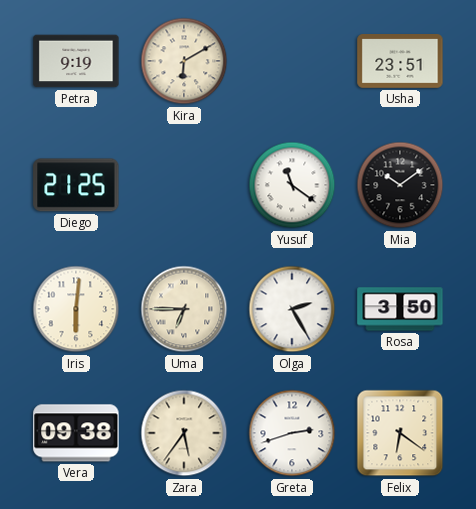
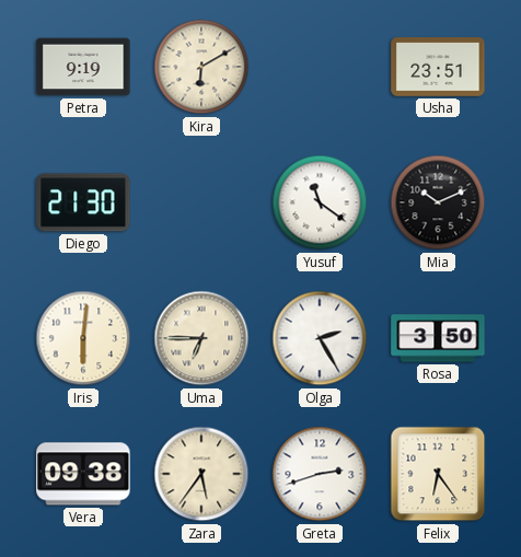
Diego: 21:25 -> 21:30
Mia: 10:09 -> 10:11
Felix: 6:21 -> 6:24
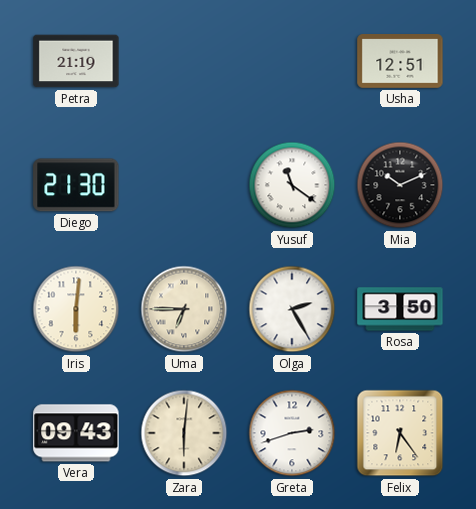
Petra: 9:19 -> 21:19
Kira: 6:10 -> none
Usha: 23:51 -> 12:51
Vera: 09:38 -> 09:43
Zara: 5:36 -> 6:01
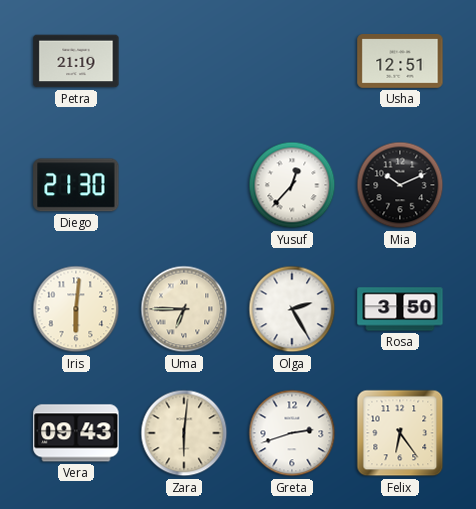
Yusuf: 11:21 -> 12:37
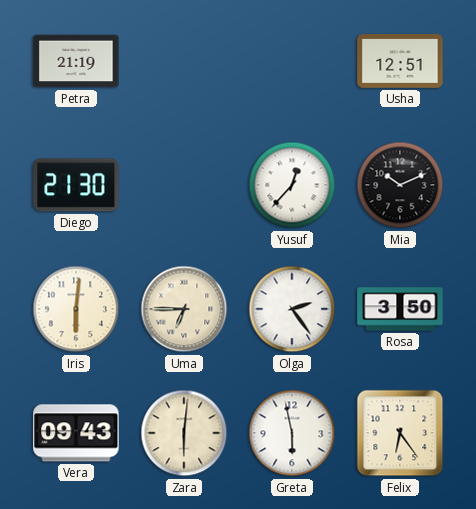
Olga: 2:25 -> 2:24
Greta: 2:42 -> 5:58
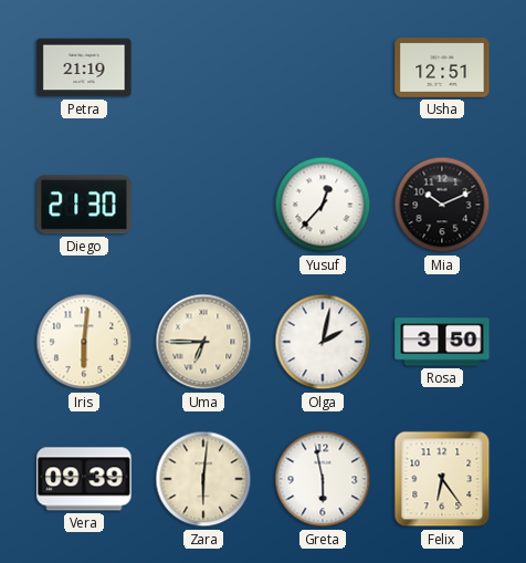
Olga: 2:24 -> 2:02
Vera: 09:43 -> 09:39
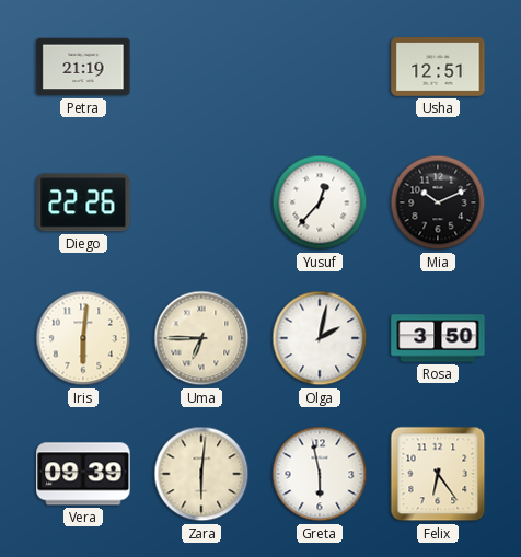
Diego: 21:30 -> 22:26
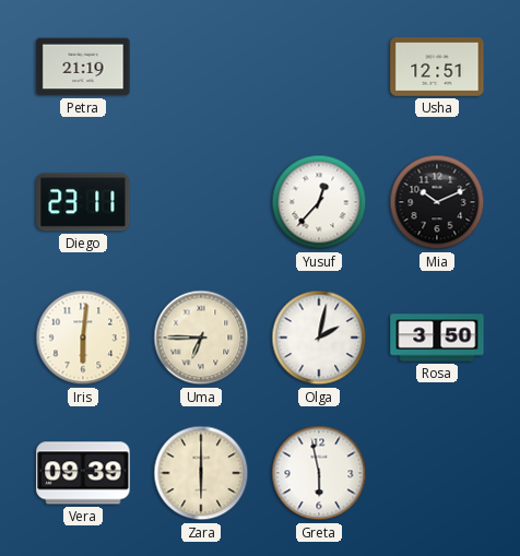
Diego: 22:26 -> 23:11
Zara: 6:01 -> 6:00
Felix: 6:24 -> none
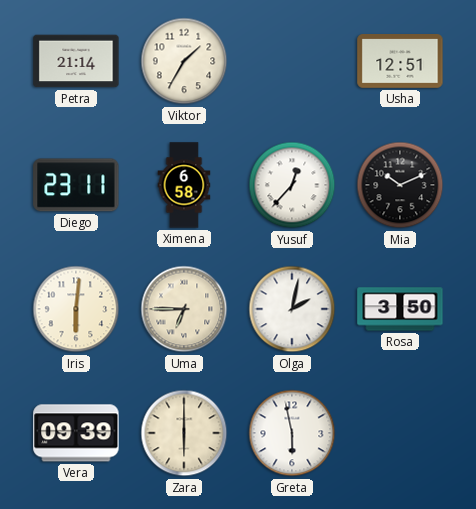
Petra: 21:19 -> 21:14
Viktor: none -> 1:35
Ximena: none -> 6:58
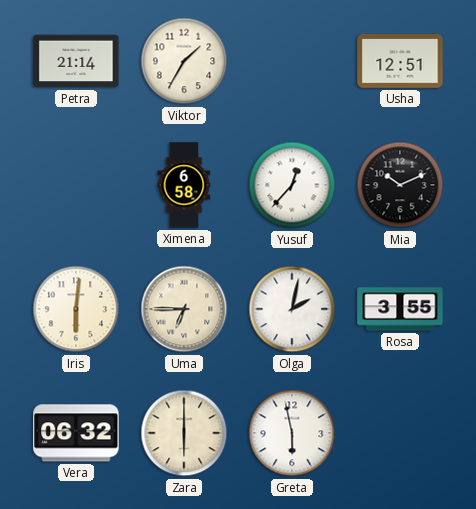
Diego: 23:11 -> none
Rosa: 3:50 -> 3:55
Vera: 09:39 -> 06:32
